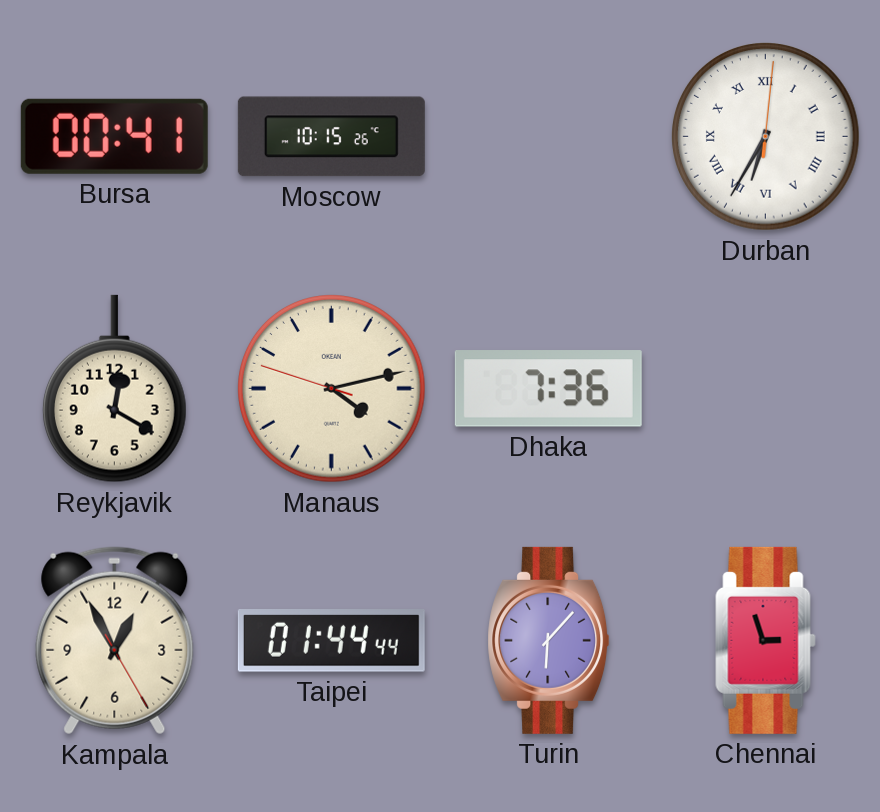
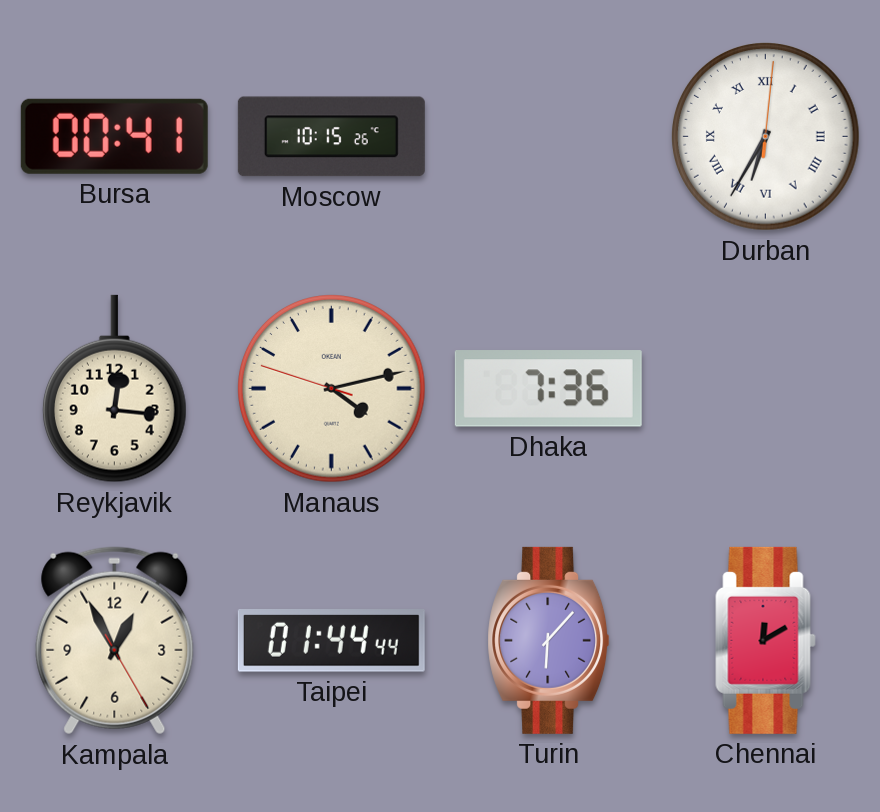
Reykjavik: 12:20 -> 12:16
Chennai: 2:57 -> 12:10
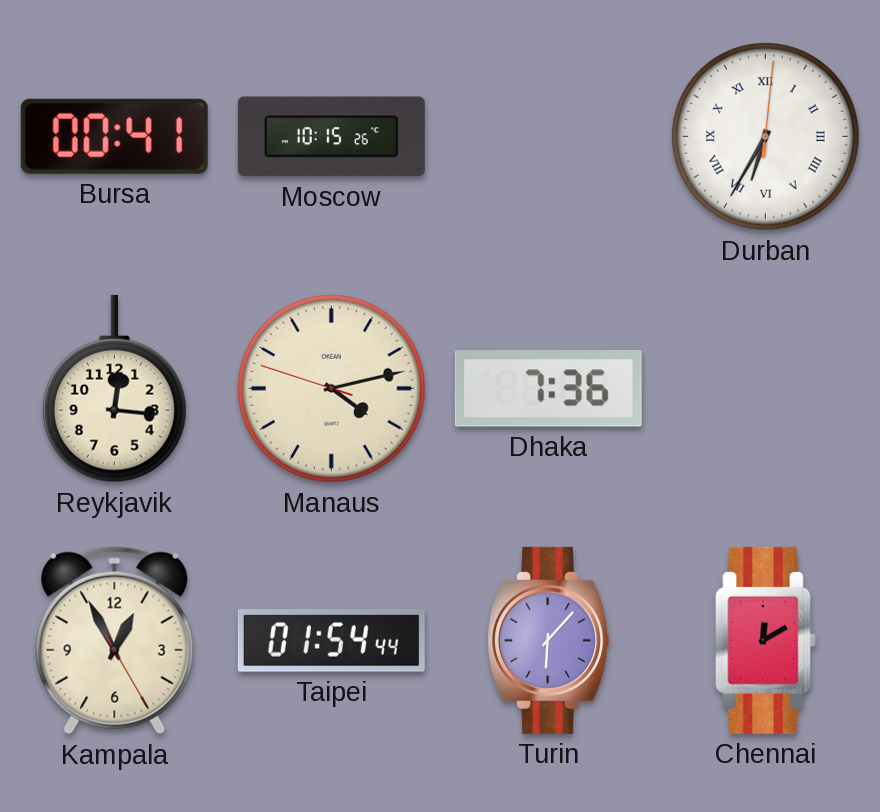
Taipei: 01:44 -> 01:54
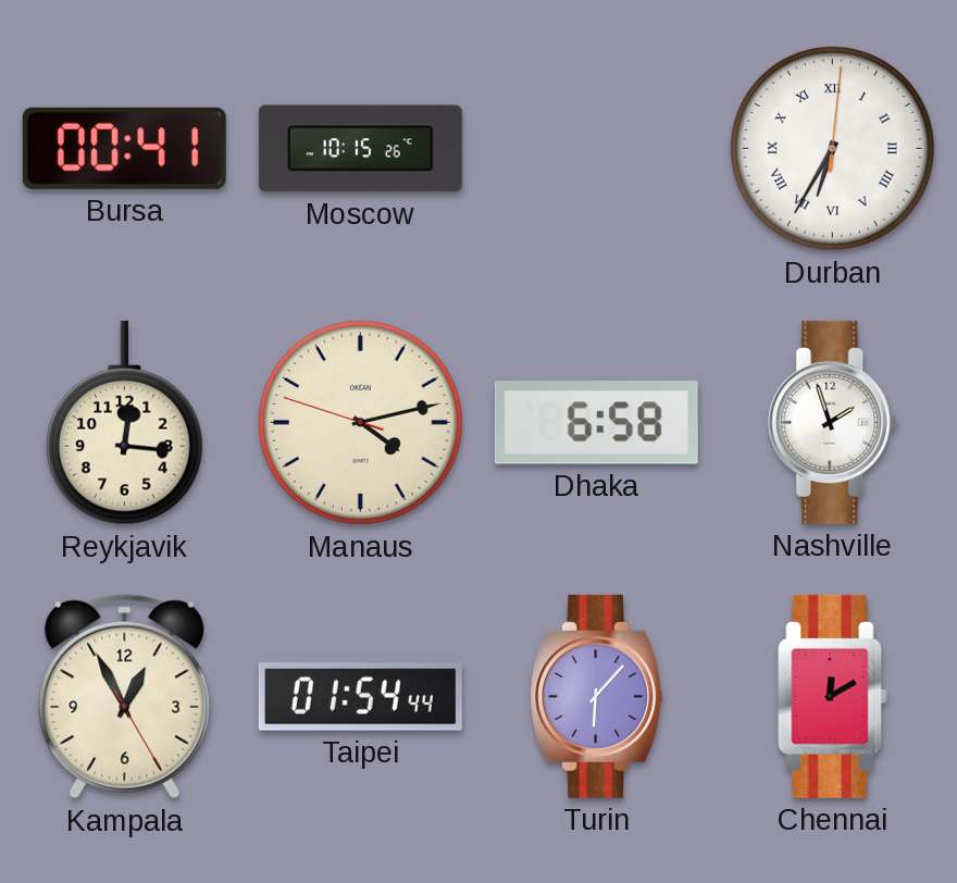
Dhaka: 7:36 -> 6:58
Nashville: none -> 1:57
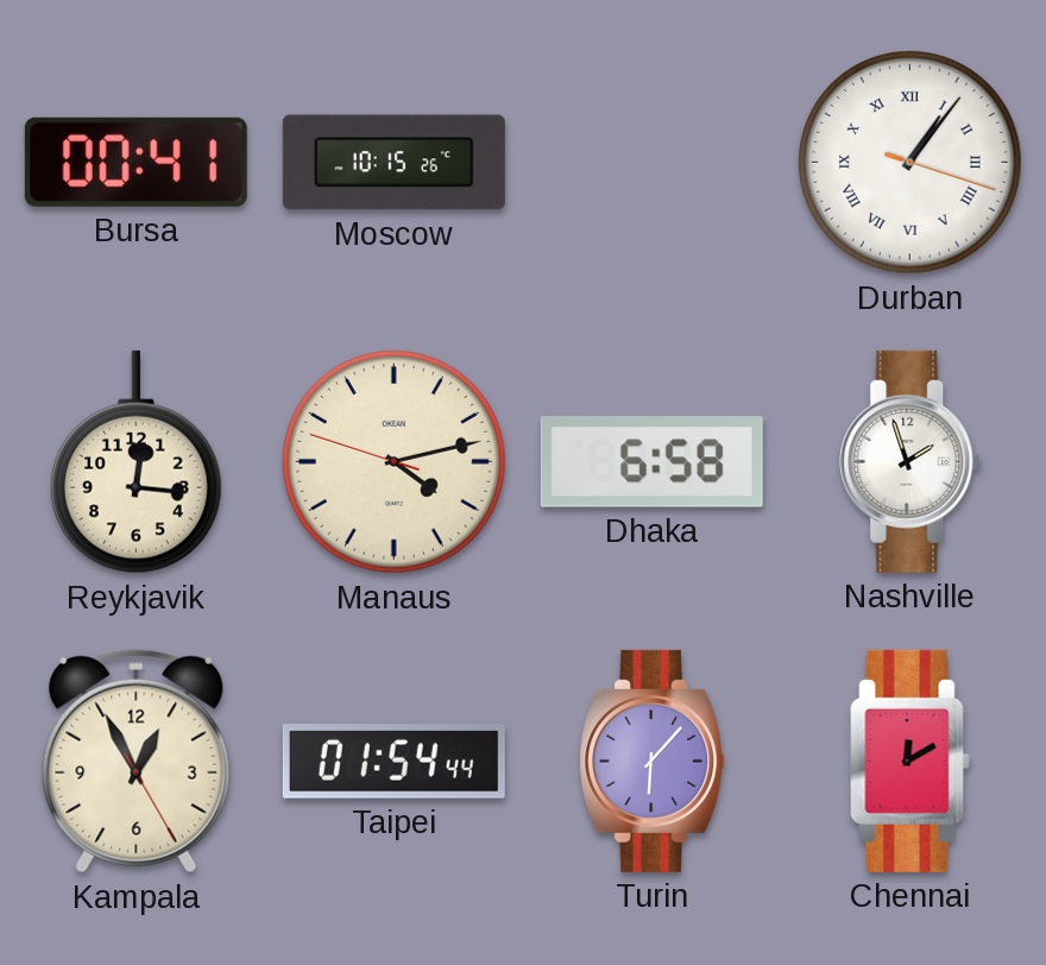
Durban: 6:35 -> 1:06
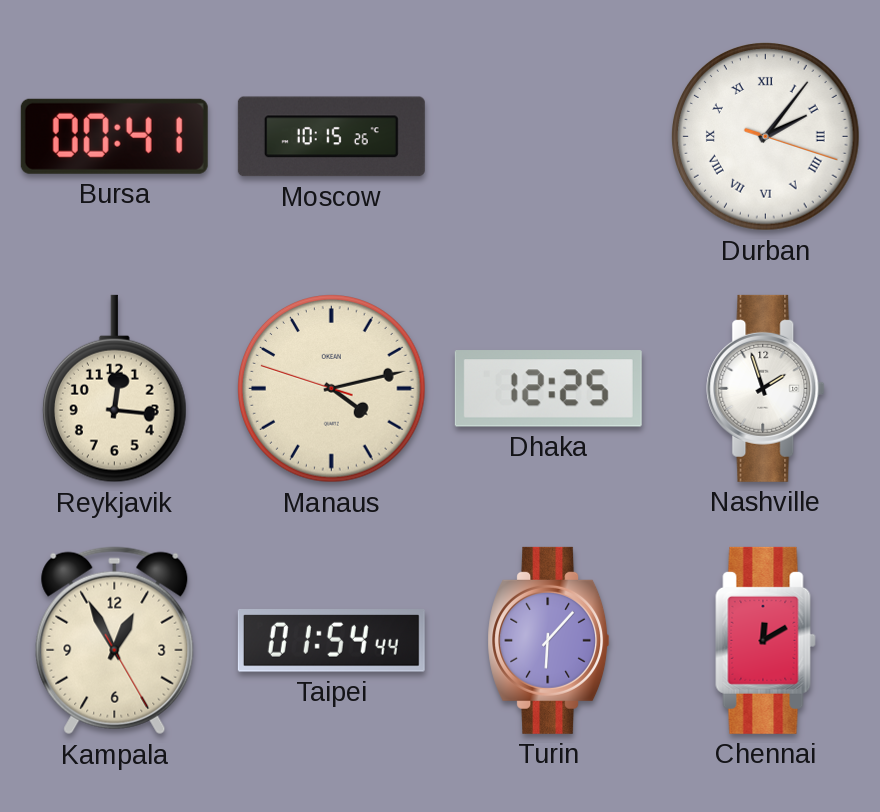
Durban: 1:06 -> 2:06
Dhaka: 6:58 -> 12:25
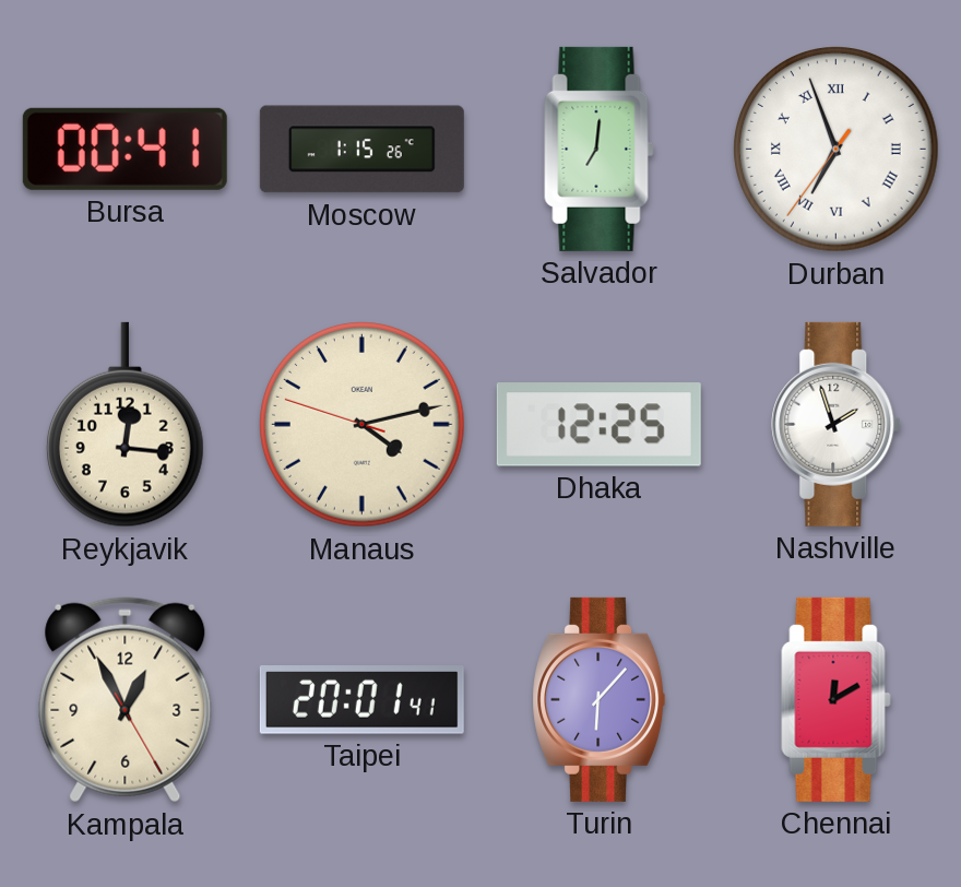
Moscow: 10:15 -> 1:15
Salvador: none -> 7:01
Durban: 2:06 -> 6:56
Taipei: 01:54 -> 20:01
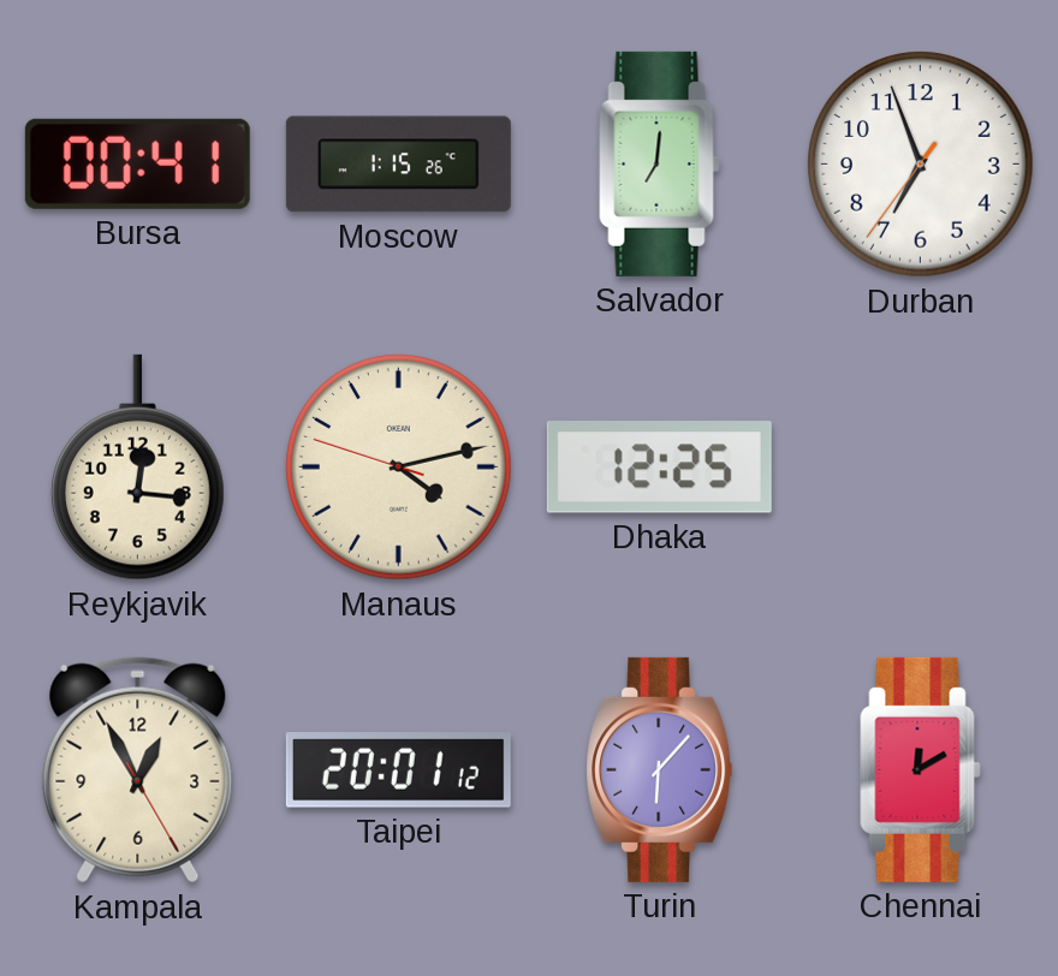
Durban numerals: Roman -> Arabic
Nashville: 1:57 -> none
Taipei: 20:01:41 -> 20:01:12
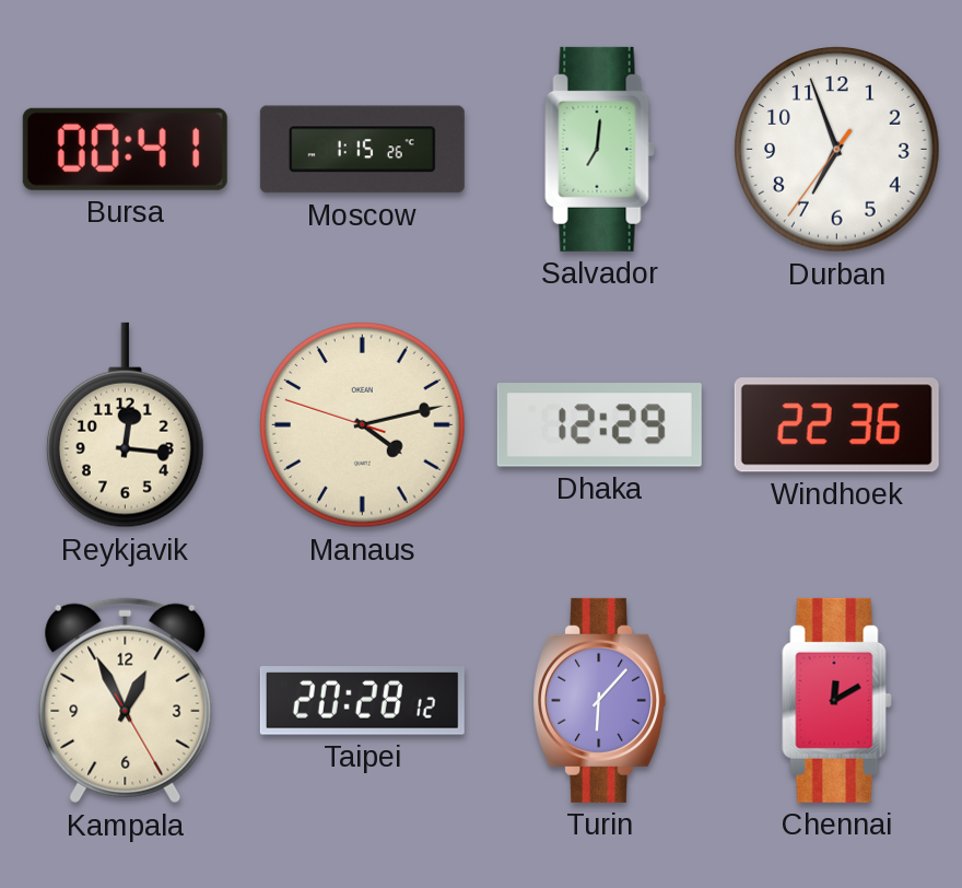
Dhaka: 12:25 -> 12:29
Windhoek: none -> 22:36
Taipei: 20:01 -> 20:28
